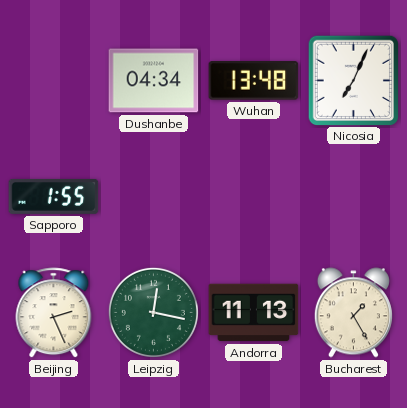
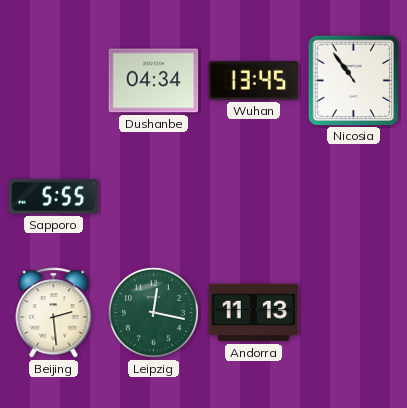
Wuhan: 13:48 -> 13:45
Nicosia: 7:04 -> 10:54
Sapporo: 1:55 -> 5:55
Beijing: 2:26 -> 2:29
Bucharest: 1:25 -> none
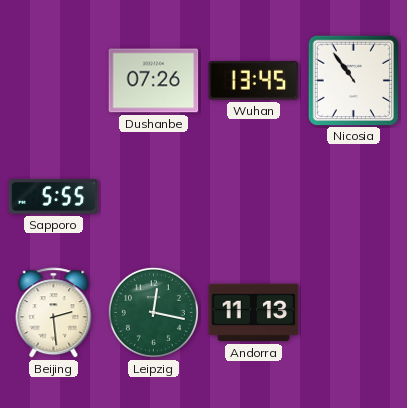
Dushanbe: 04:34 -> 07:26
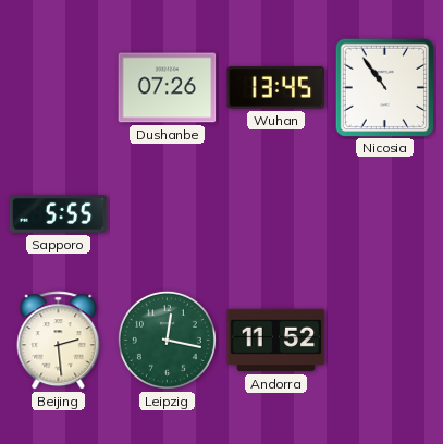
Andorra: 11:13 -> 11:52
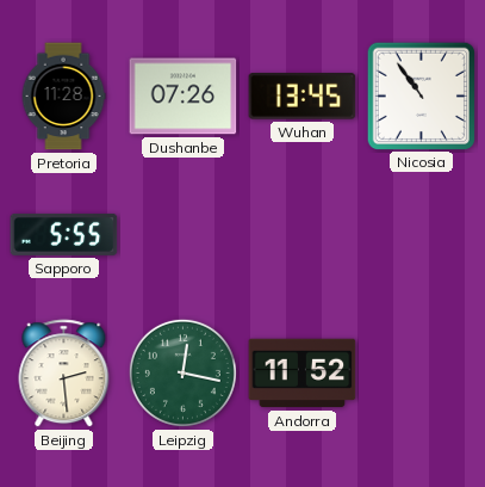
Pretoria: none -> 11:28
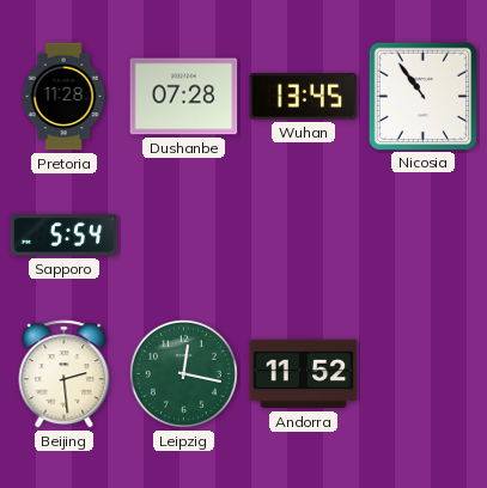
Dushanbe: 07:26 -> 07:28
Sapporo: 5:55 -> 5:54
